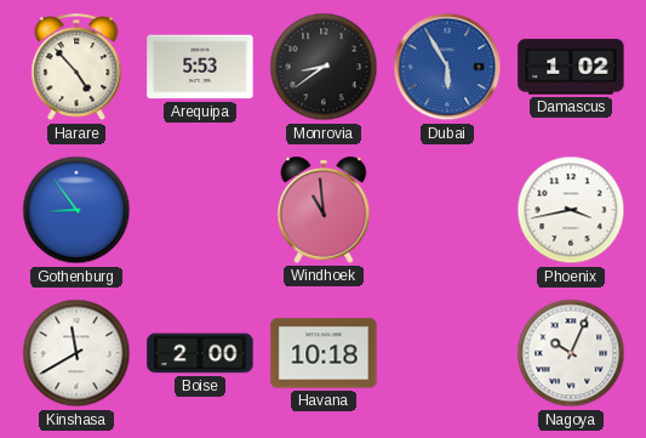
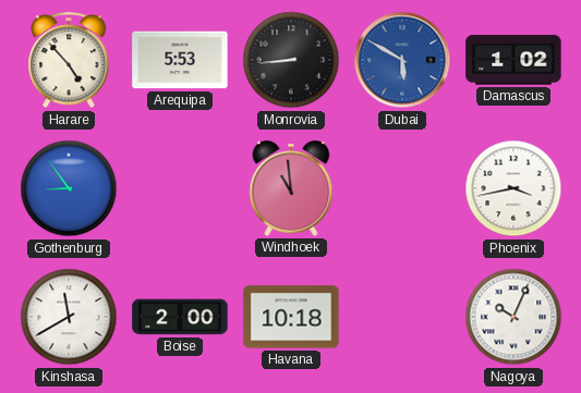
Monrovia: 8:39 -> 8:44
Dubai: 5:55 -> 5:50
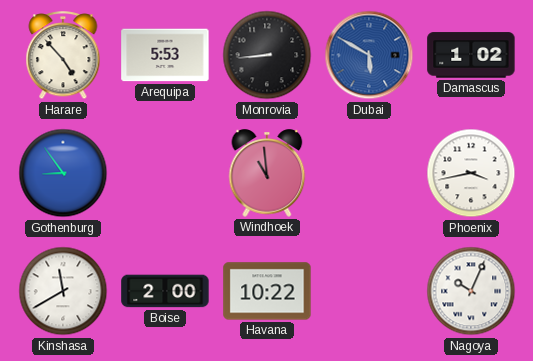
Havana: 10:18 -> 10:22
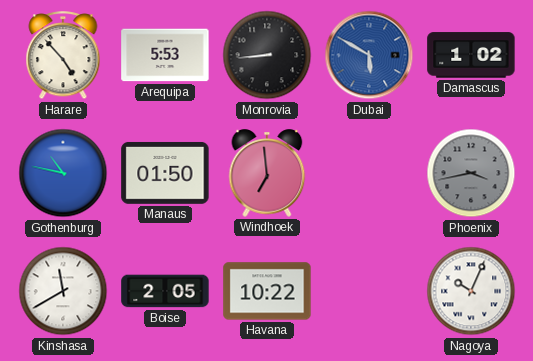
Gothenburg: 8:54 -> 10:47
Manaus: none -> 01:50
Windhoek: 10:59 -> 6:59
Phoenix dial: white -> grey
Boise: 2:00 -> 2:05
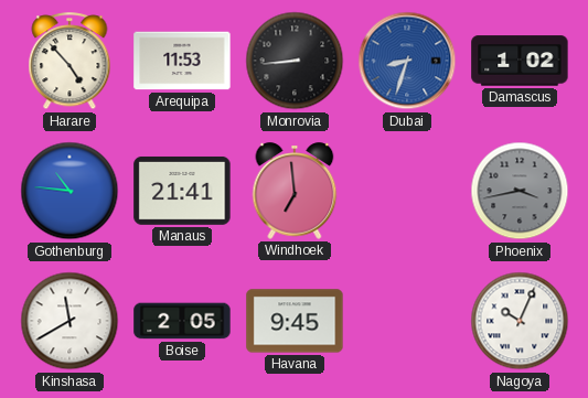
Arequipa: 5:53 -> 11:53
Dubai: 5:50 -> 8:33
Gothenburg: 10:47 -> 10:46
Manaus: 01:50 -> 21:41
Havana: 10:22 -> 9:45
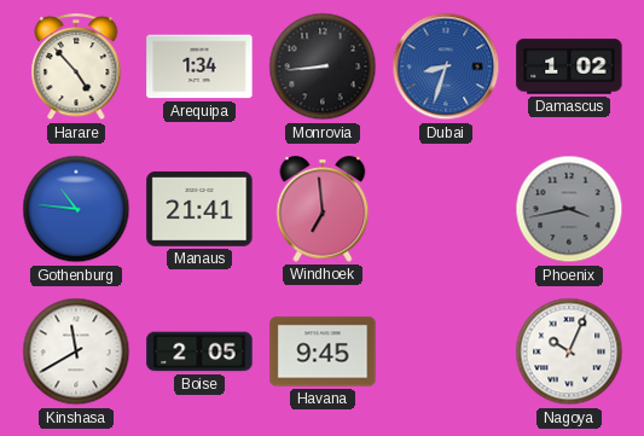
Arequipa: 11:53 -> 1:34
